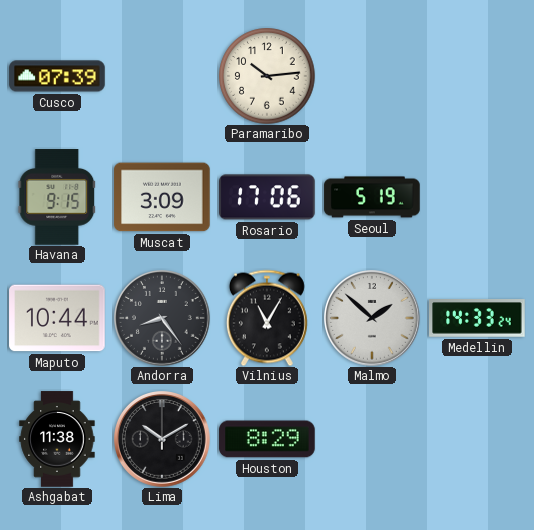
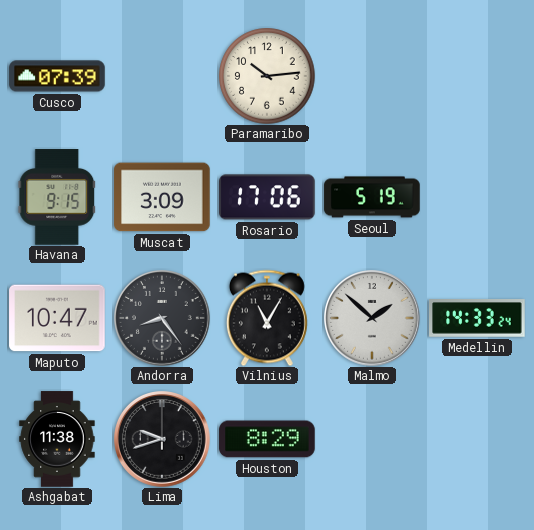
Maputo: 10:44 -> 10:47
Lima: 10:10 -> 9:42
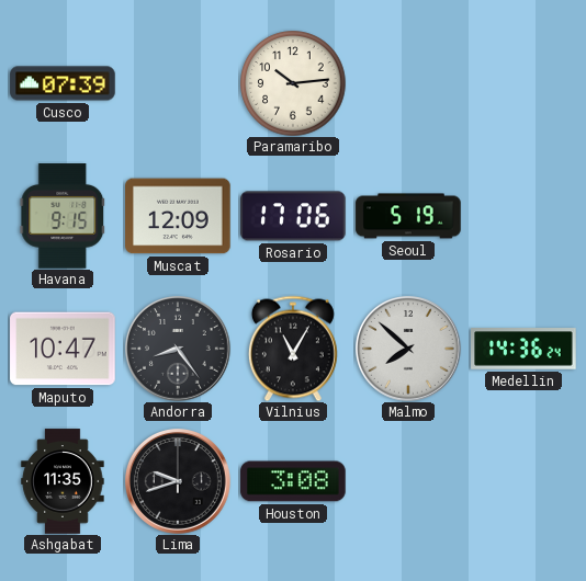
Muscat: 3:09 -> 12:09
Malmo: 1:52 -> 7:52
Medellin: 14:33 -> 14:36
Ashgabat: 11:38 -> 11:35
Houston: 8:29 -> 3:08
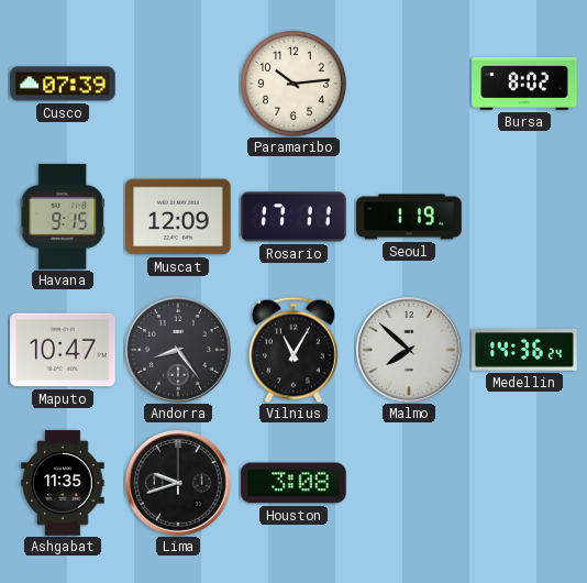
Bursa: none -> 8:02
Rosario: 17:06 -> 17:11
Seoul: 5:19 -> 1:19
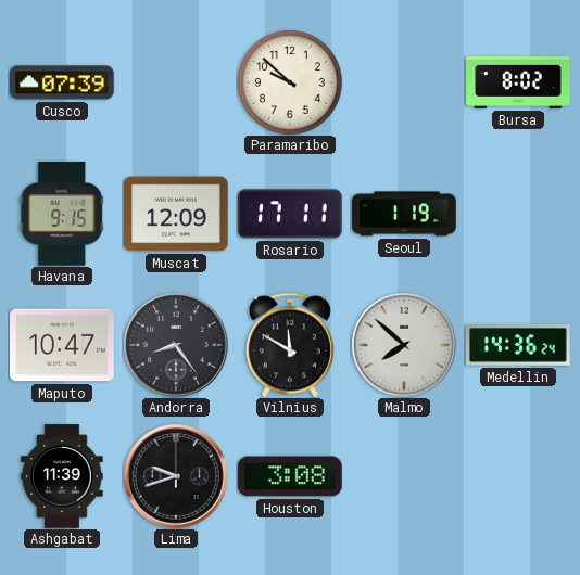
Paramaribo: 10:14 -> 9:52
Vilnius: 11:05 -> 11:50
Ashgabat: 11:35 -> 11:39
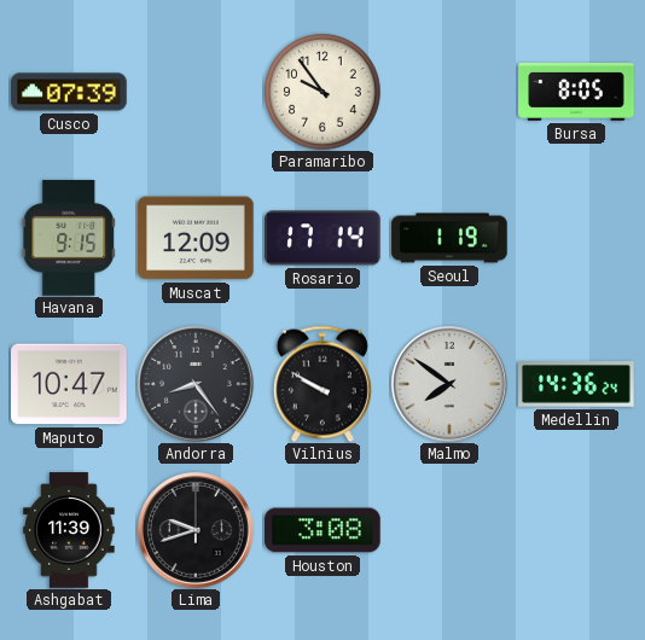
Paramaribo: 9:52 -> 9:54
Bursa: 8:02 -> 8:05
Rosario: 17:11 -> 17:14
Vilnius: 11:50 -> 9:50
Malmo: 7:52 -> 7:51
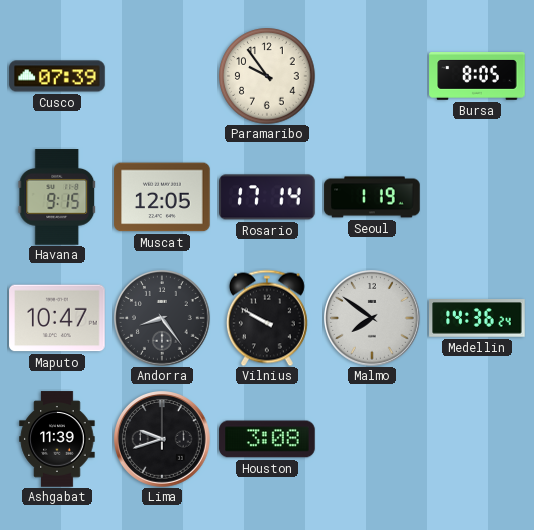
Muscat: 12:09 -> 12:05
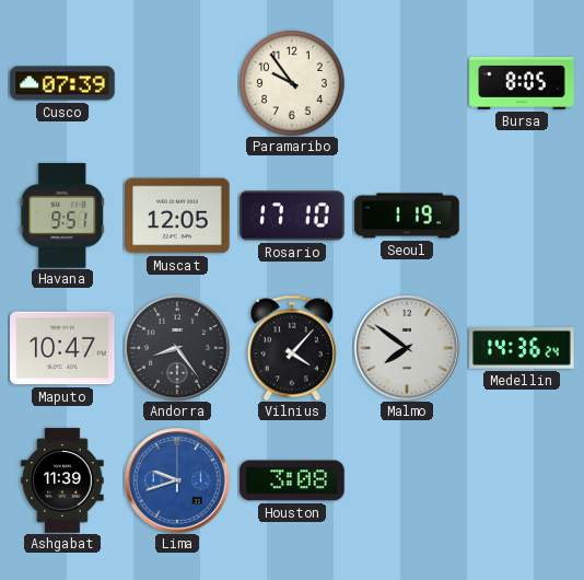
Havana: 9:15 -> 9:51
Rosario: 17:14 -> 17:10
Vilnius: 9:50 -> 4:07
Lima dial: black -> blue
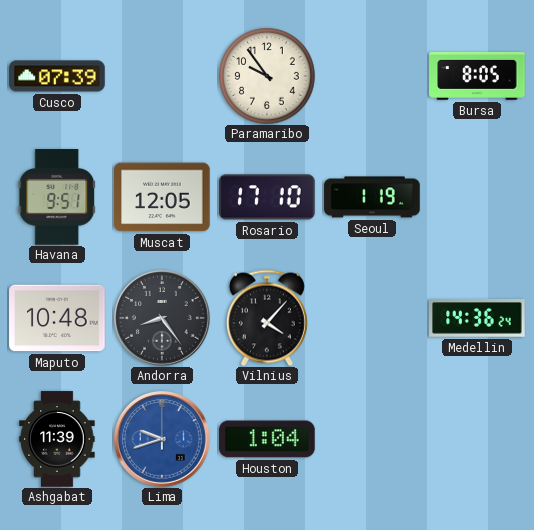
Maputo: 10:47 -> 10:48
Malmo: 7:51 -> none
Houston: 3:08 -> 1:04
